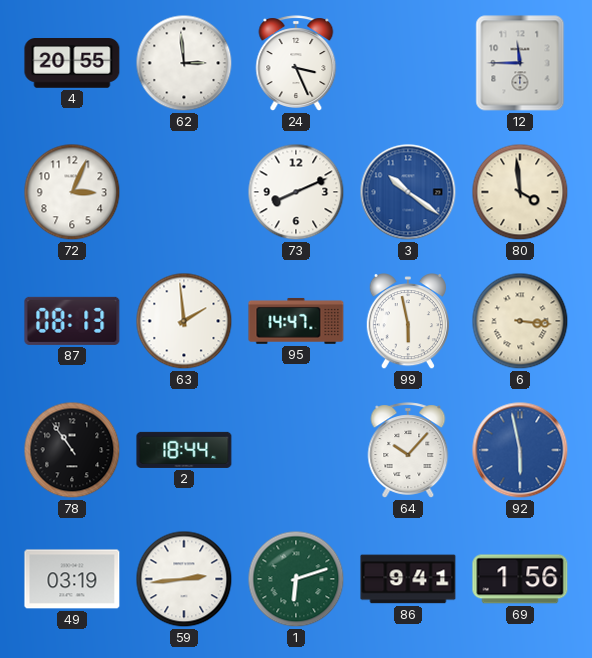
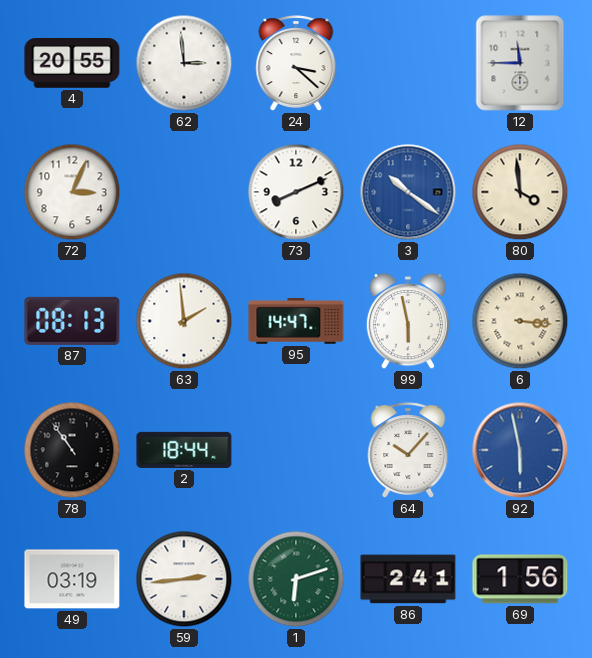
24: 3:26 -> 3:22
86: 9:41 -> 2:41
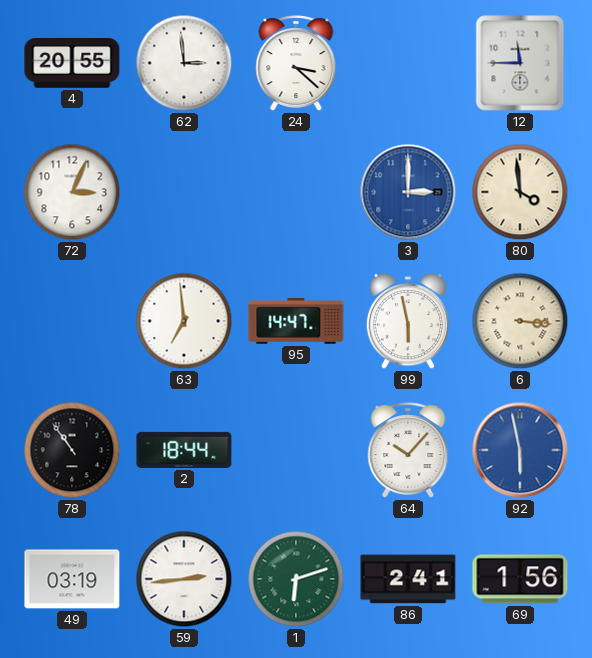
73: 8:11 -> none
3: 10:21 -> 3:00
87: 08:13 -> none
63: 1:59 -> 6:59
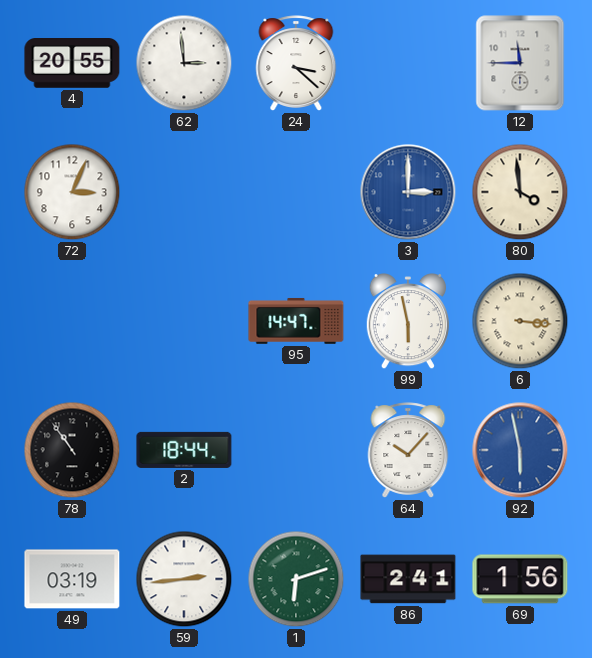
63: 6:59 -> none
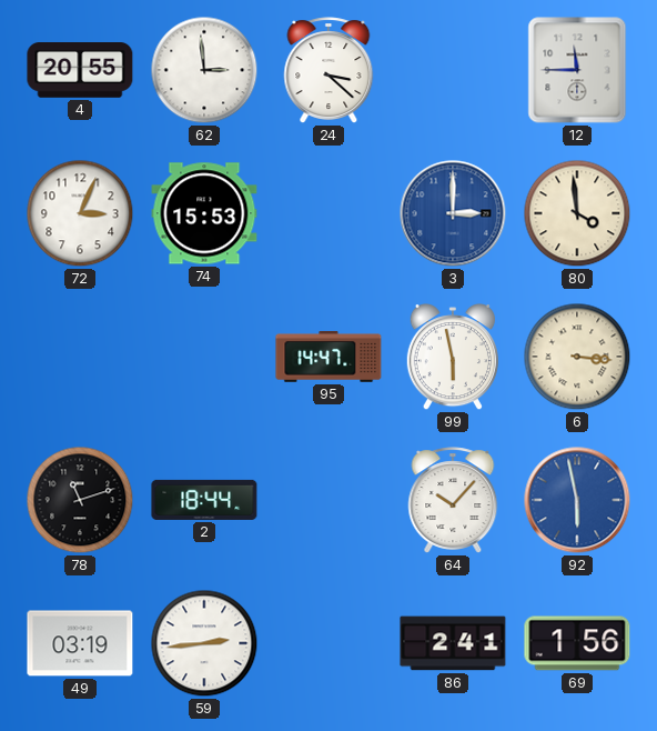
74: none -> 15:53
78: 10:54 -> 11:12
1: 6:12 -> none
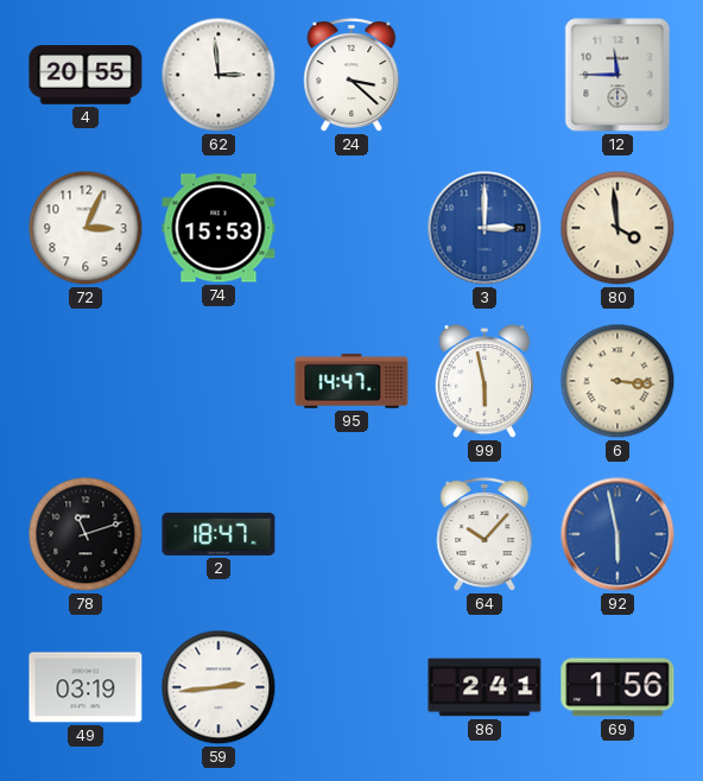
2: 18:44 -> 18:47
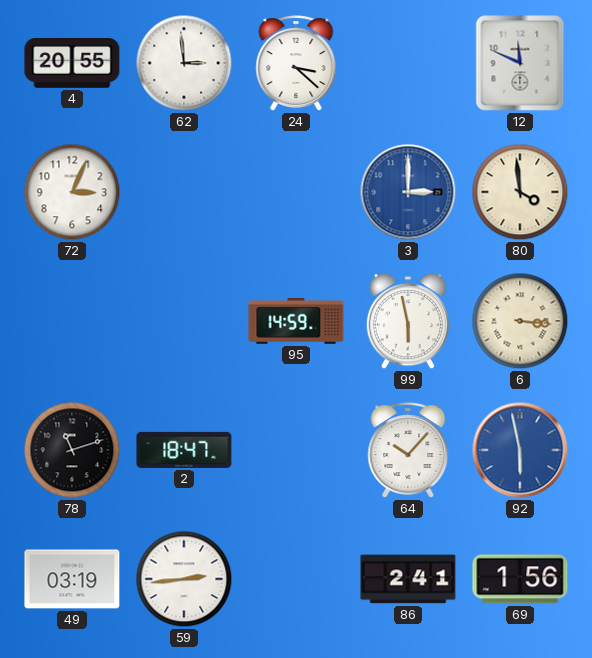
12: 11:45 -> 11:49
74: 15:53 -> none
95: 14:47 -> 14:59
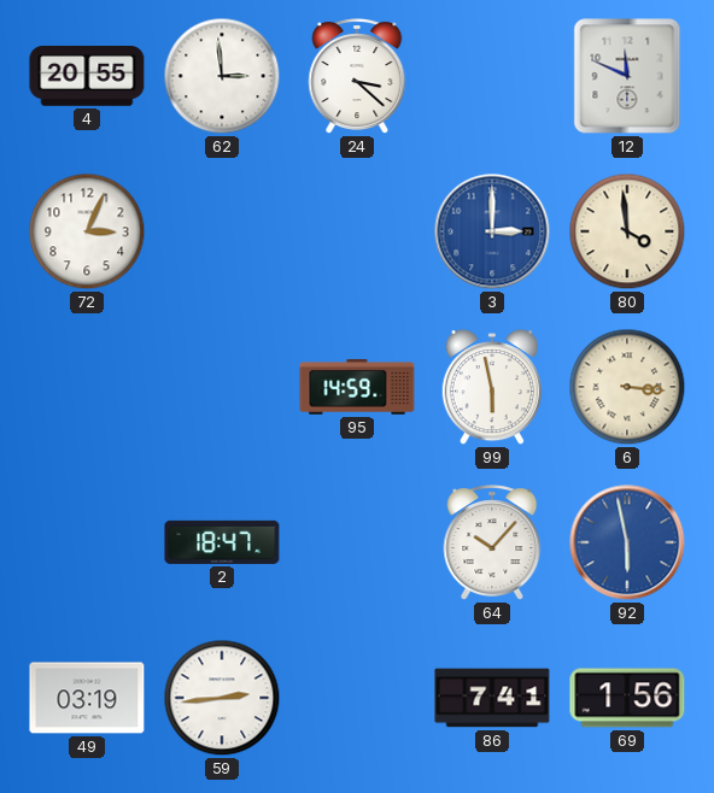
78: 11:12 -> none
86: 2:41 -> 7:41
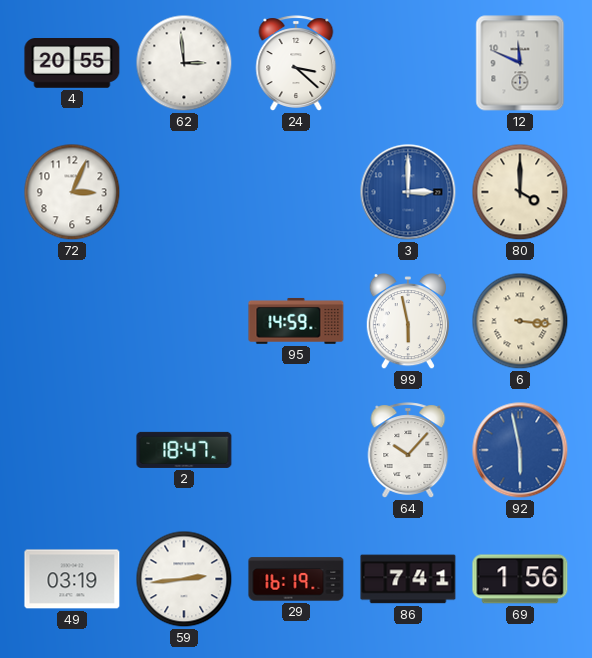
80: 3:59 -> 4:00
29: none -> 16:19
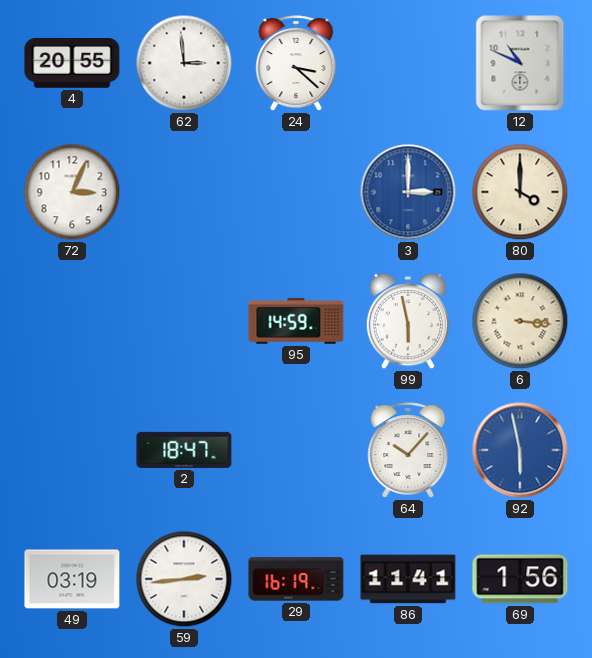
12: 11:49 -> 10:49
86: 7:41 -> 11:41
